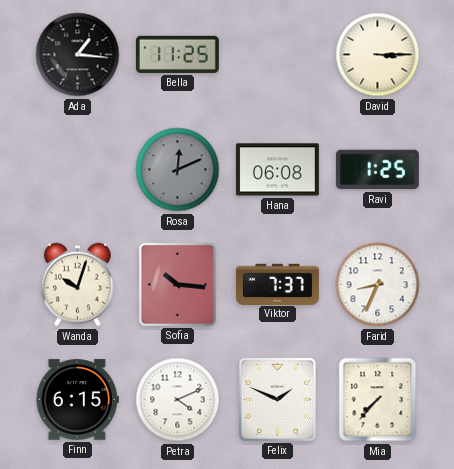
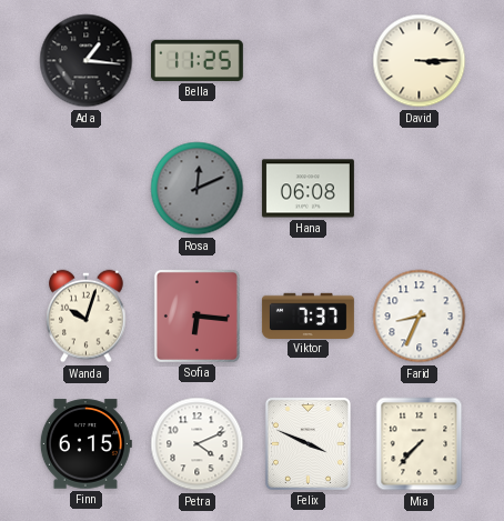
Ravi: 1:25 -> none
Sofia: 10:16 -> 6:16
Felix: 1:49 -> 3:49
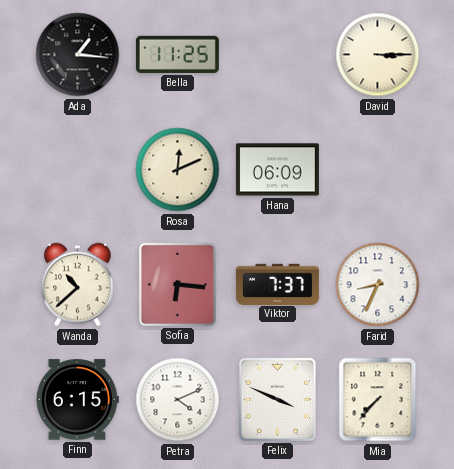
Rosa dial: grey -> cream
Hana: 06:08 -> 06:09
Wanda: 10:03 -> 10:38
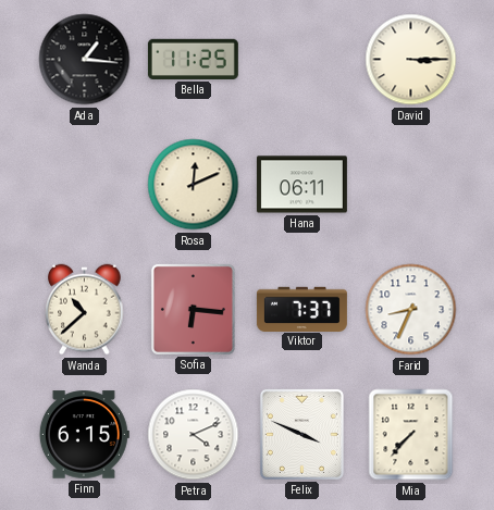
Hana: 06:09 -> 06:11
